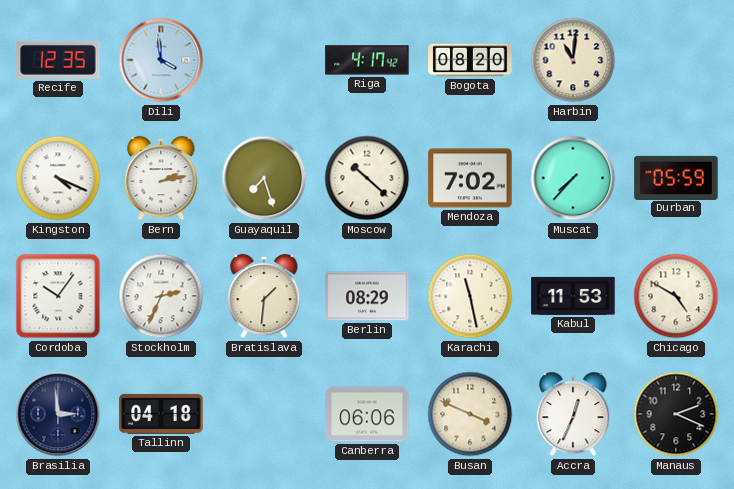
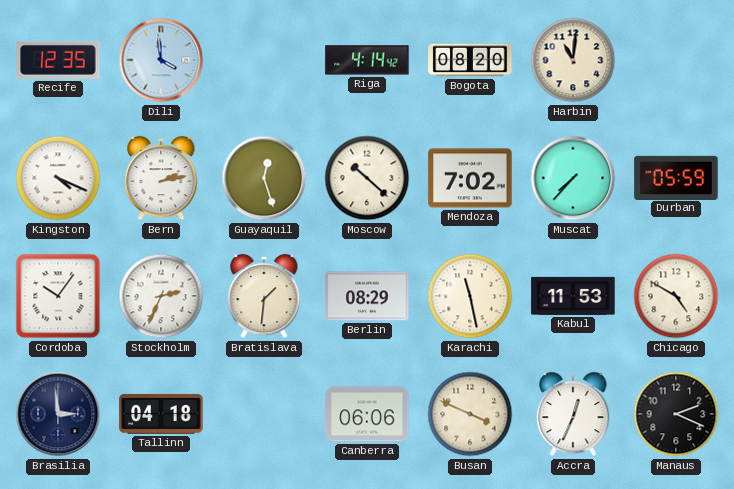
Riga: 4:17 -> 4:14
Guayaquil: 7:27 -> 12:27
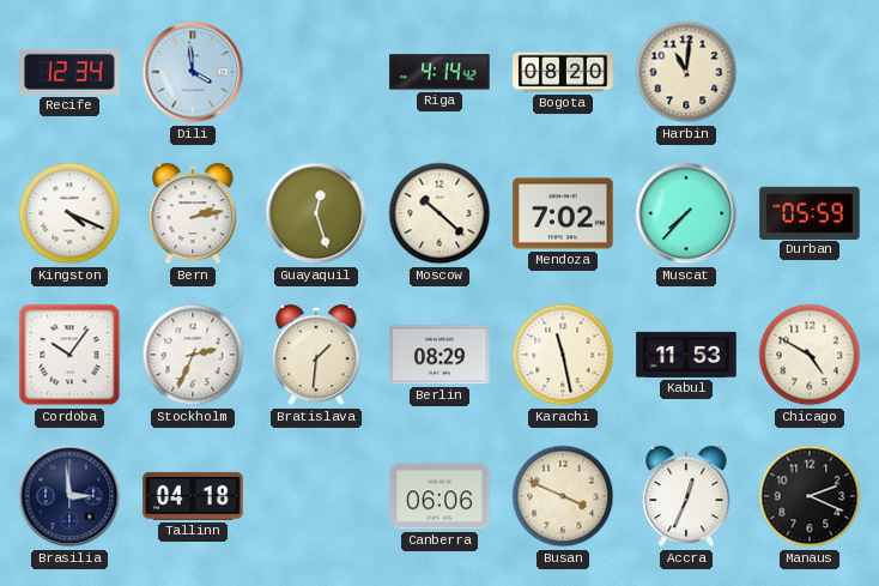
Recife: 12:35 -> 12:34
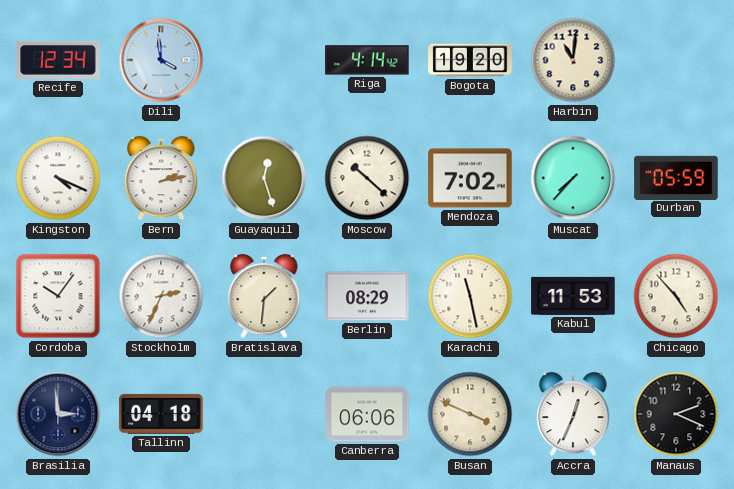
Bogota: 08:20 -> 19:20
Chicago: 4:50 -> 4:53
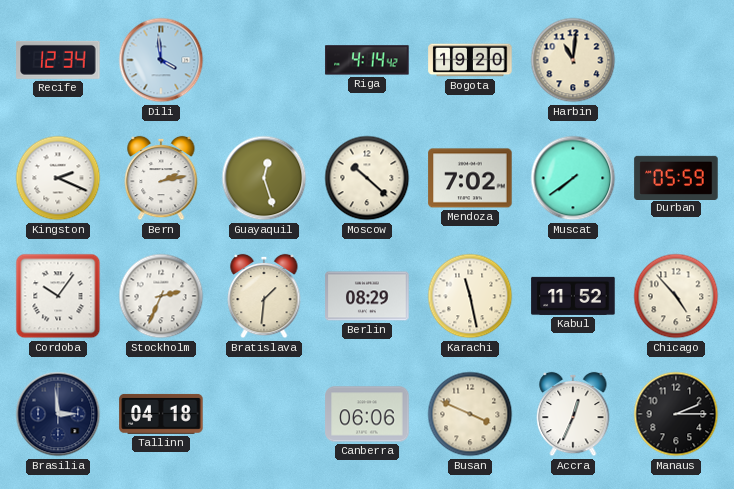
Kingston: 4:19 -> 2:19
Muscat: 7:37 -> 7:39
Kabul: 11:53 -> 11:52
Manaus: 2:19 -> 2:15
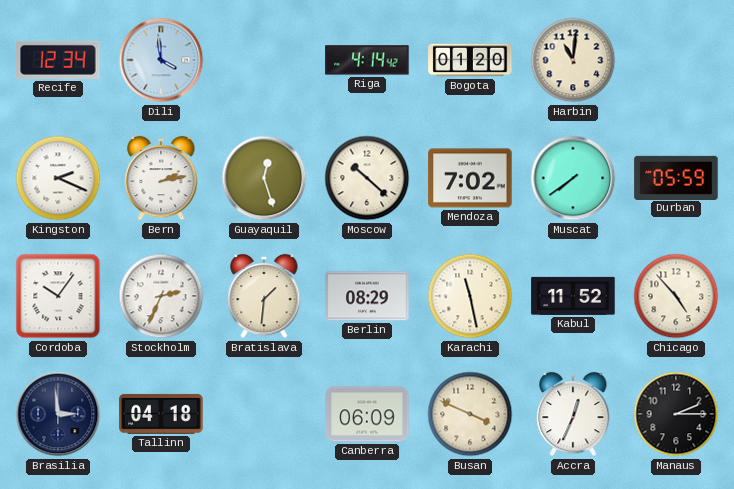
Bogota: 19:20 -> 01:20
Canberra: 06:06 -> 06:09
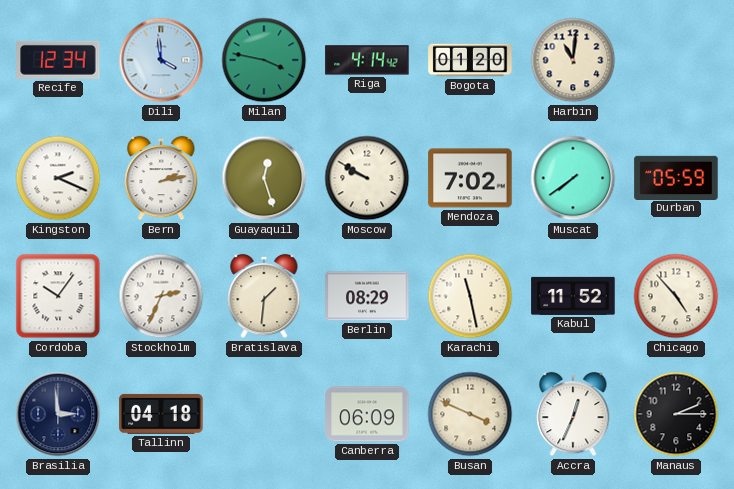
Milan: none -> 3:47
Moscow: 10:22 -> 9:50
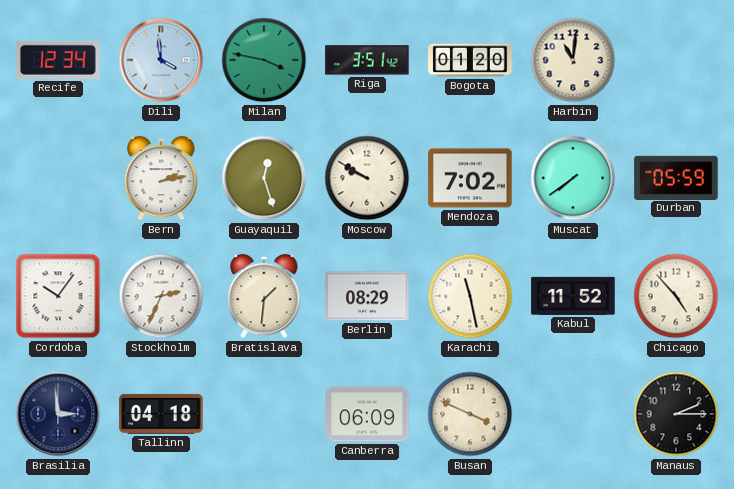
Riga: 4:14 -> 3:51
Kingston: 2:19 -> none
Accra: 12:34 -> none
